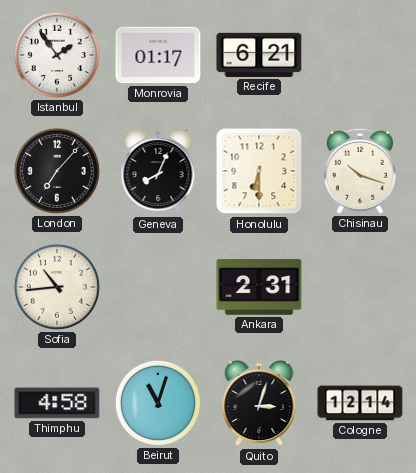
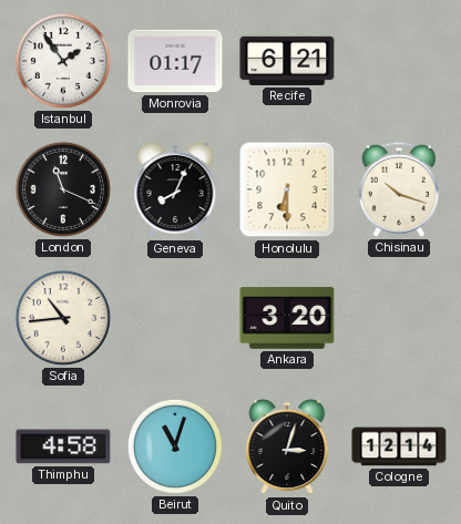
London: 7:07 -> 11:19
Ankara: 2:31 -> 3:20
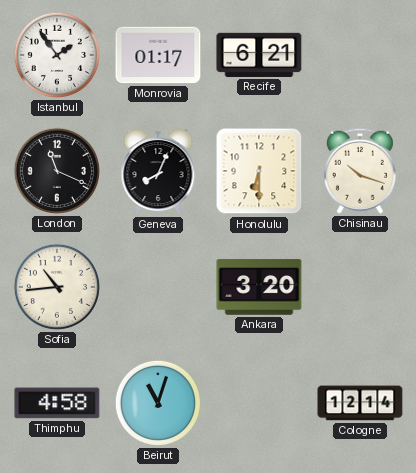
Quito: 3:03 -> none
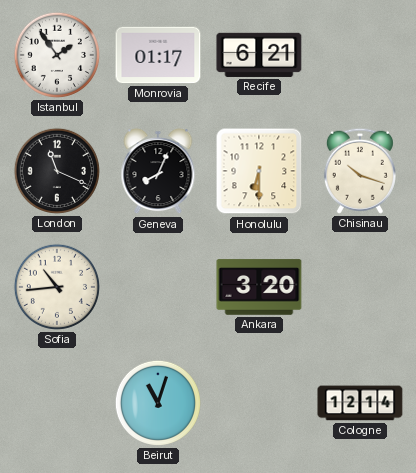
Thimphu: 4:58 -> none
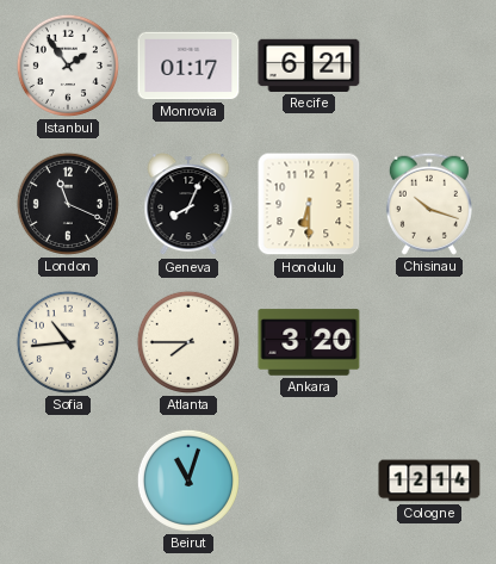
Atlanta: none -> 7:45
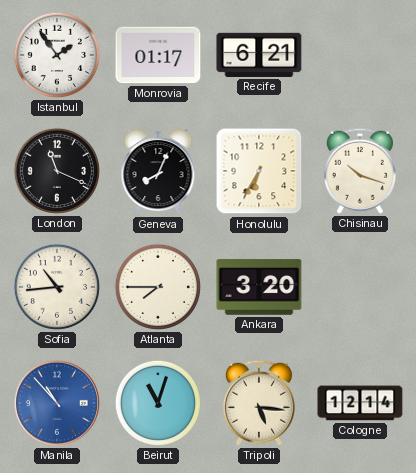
Honolulu: 6:30 -> 6:35
Manila: none -> 10:53
Tripoli: none -> 5:16
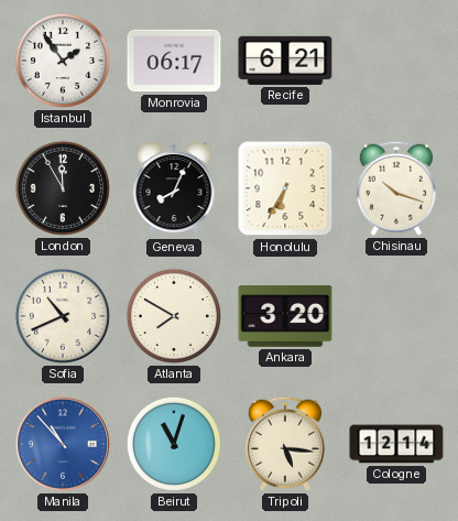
Monrovia: 01:17 -> 06:17
London: 11:19 -> 11:55
Sofia: 10:44 -> 10:41
Atlanta: 7:45 -> 7:50
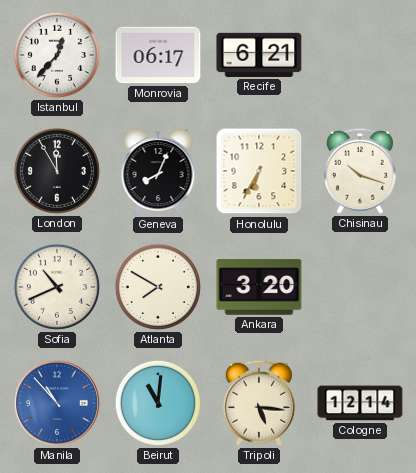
Istanbul: 1:54 -> 12:37
Beirut: 11:03 -> 11:01
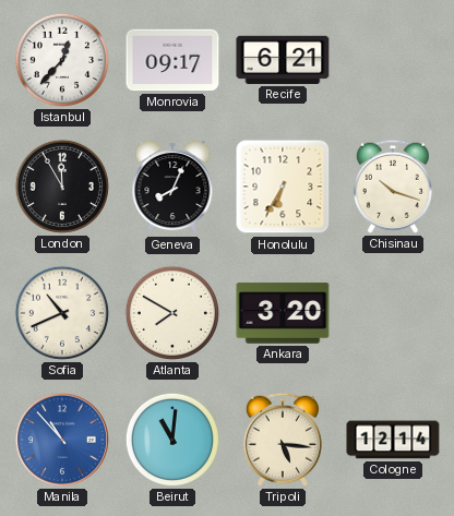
Monrovia: 06:17 -> 09:17
